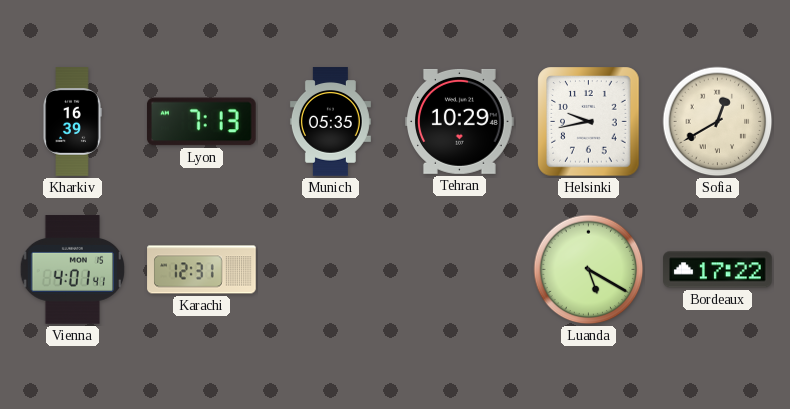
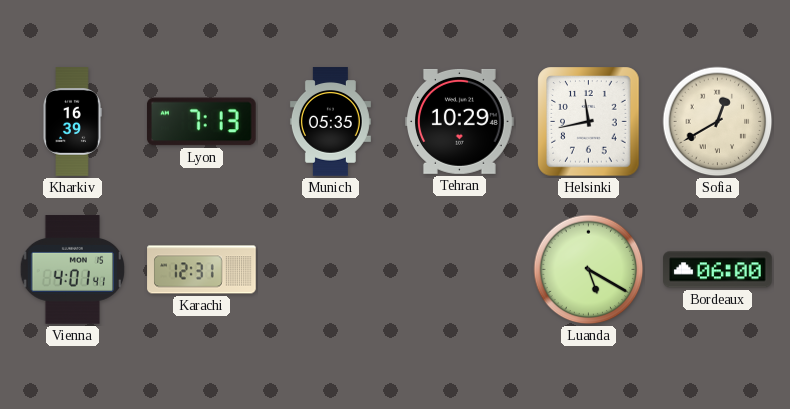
Helsinki: 9:43 -> 11:43
Bordeaux: 17:22 -> 06:00
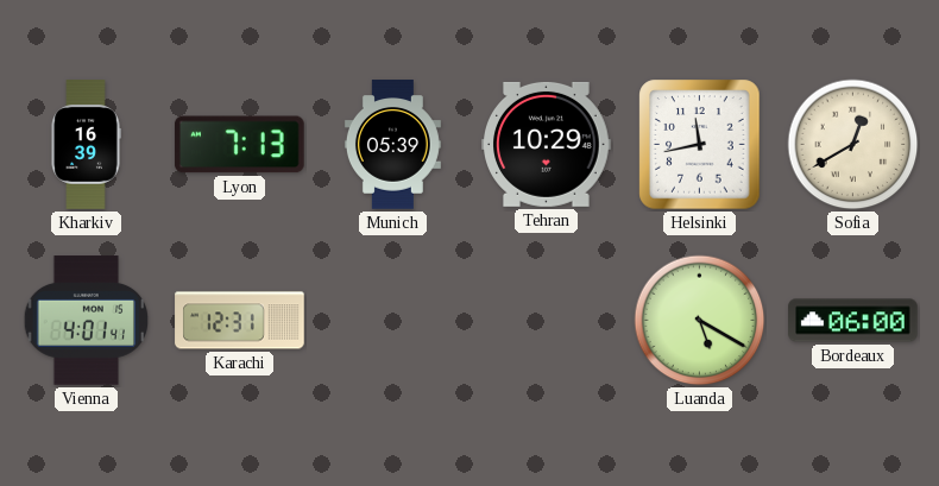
Munich: 05:35 -> 05:39
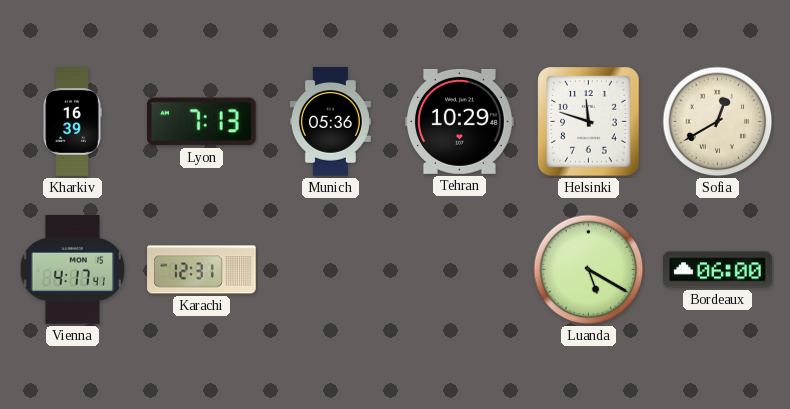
Munich: 05:39 -> 05:36
Helsinki: 11:43 -> 11:48
Vienna: 4:01 -> 4:17
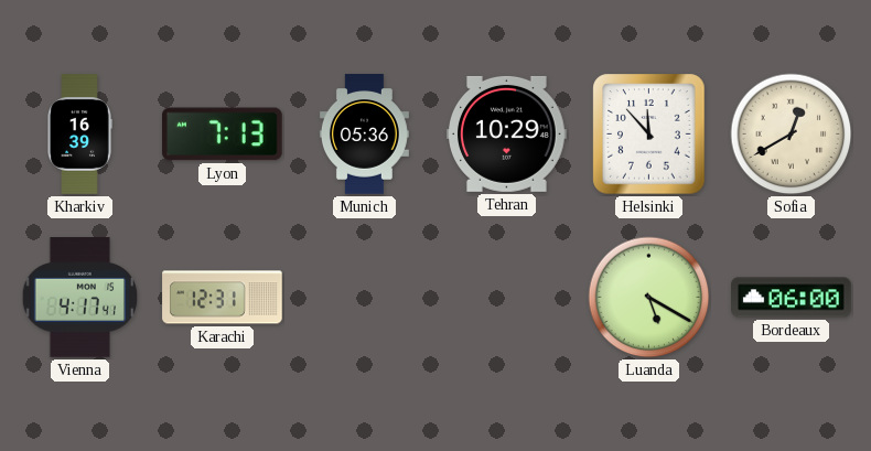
Helsinki: 11:48 -> 11:53
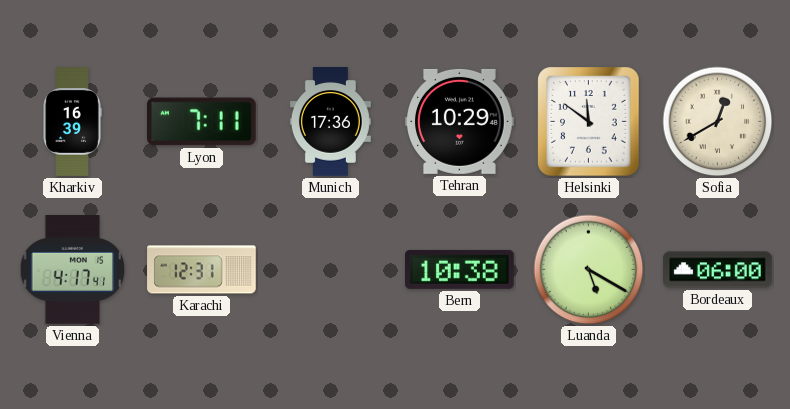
Lyon: 7:13 -> 7:11
Munich: 05:36 -> 17:36
Helsinki: 11:53 -> 11:51
Bern: none -> 10:38
